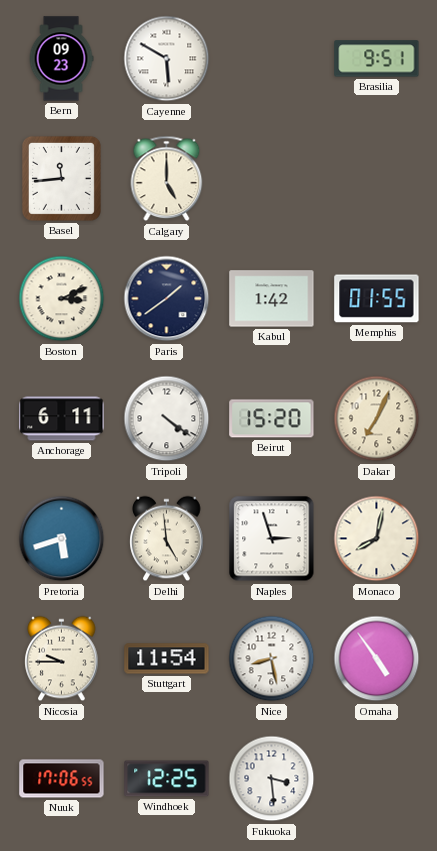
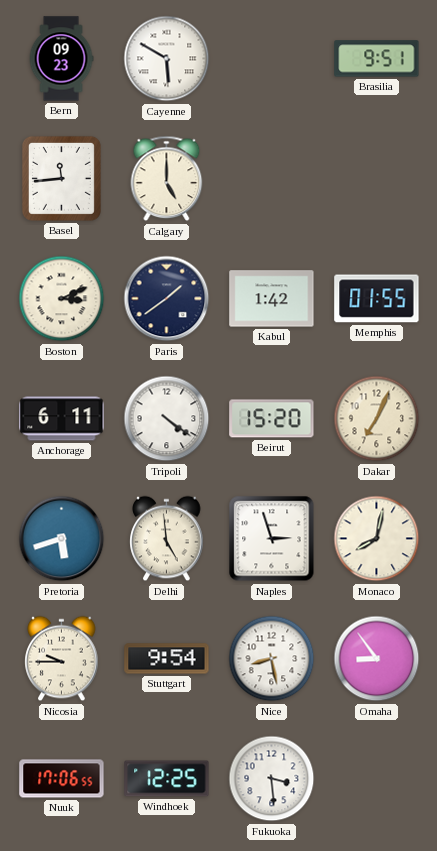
Stuttgart: 11:54 -> 9:54
Omaha: 4:54 -> 8:54
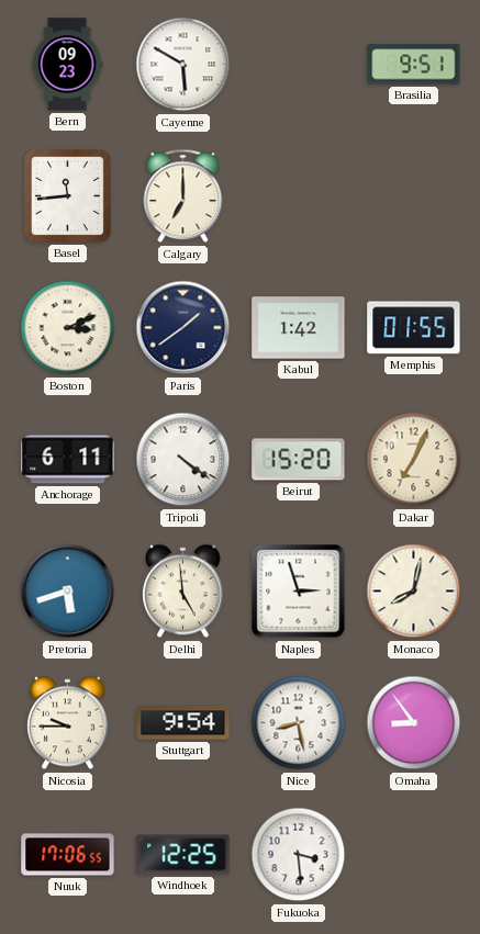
Calgary: 5:00 -> 7:00
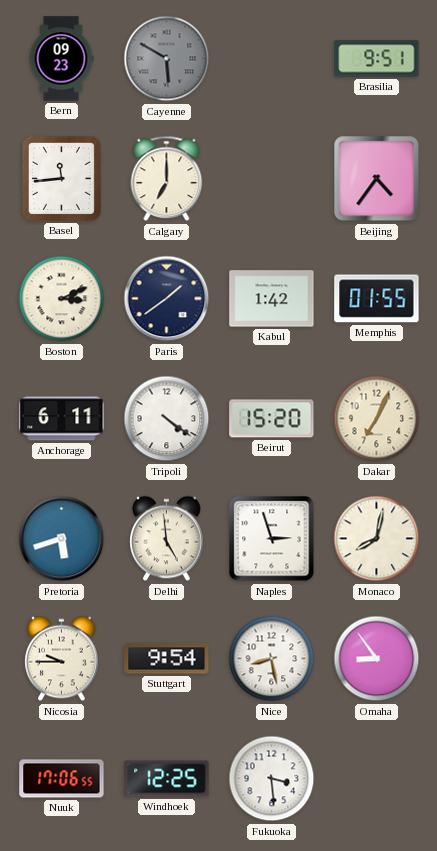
Cayenne dial: white -> grey
Beijing: none -> 4:36
